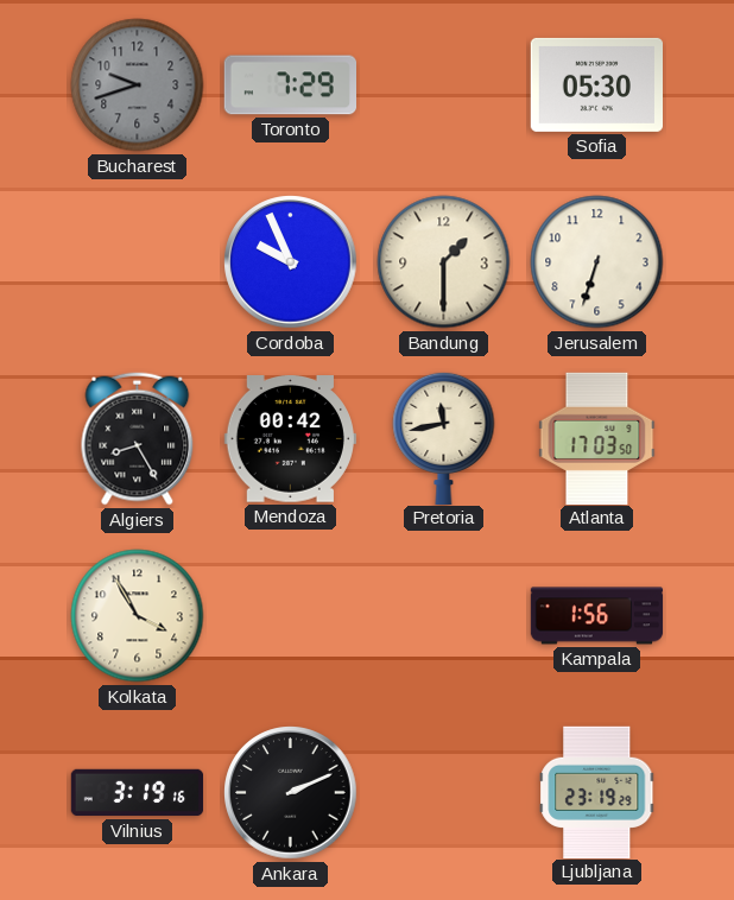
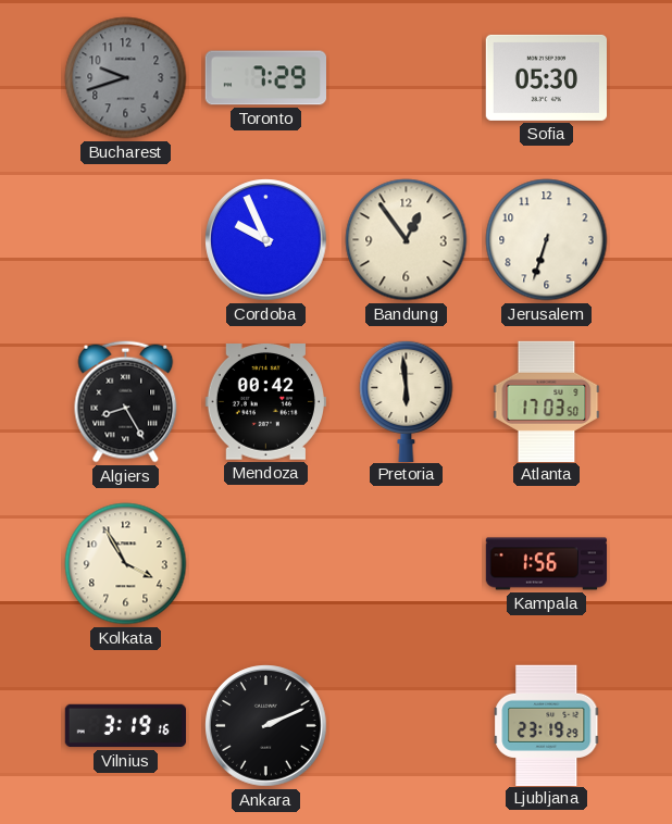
Bandung: 1:30 -> 12:54
Pretoria: 11:43 -> 5:59
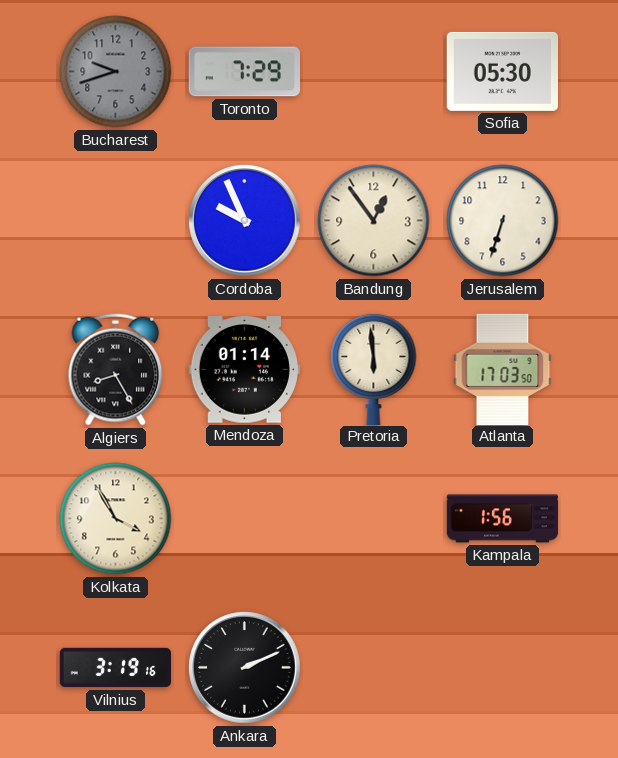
Mendoza: 00:42 -> 01:14
Ljubljana: 23:19 -> none
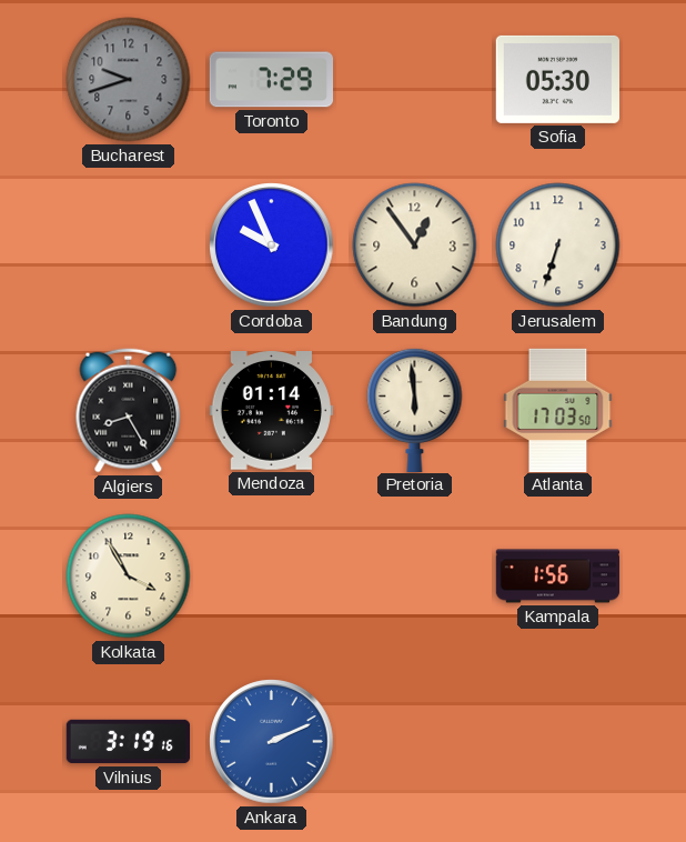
Ankara dial: black -> blue
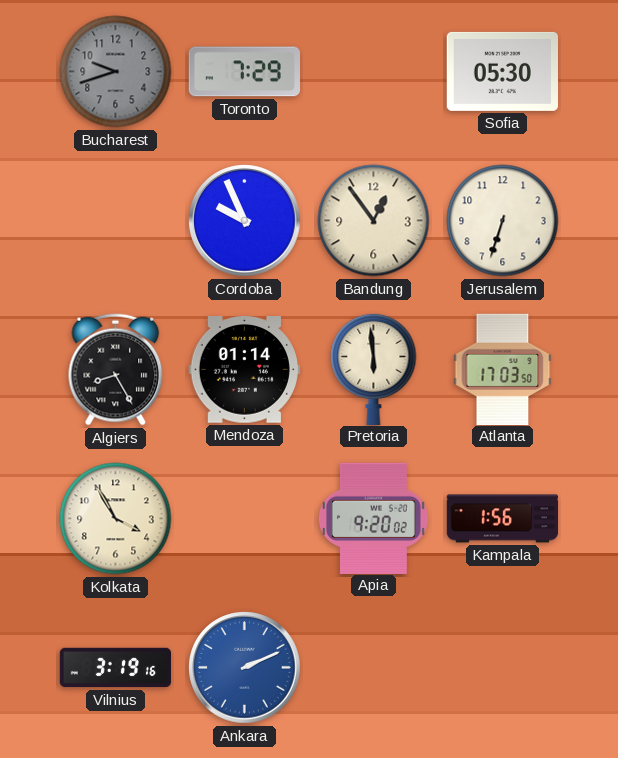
Apia: none -> 9:20
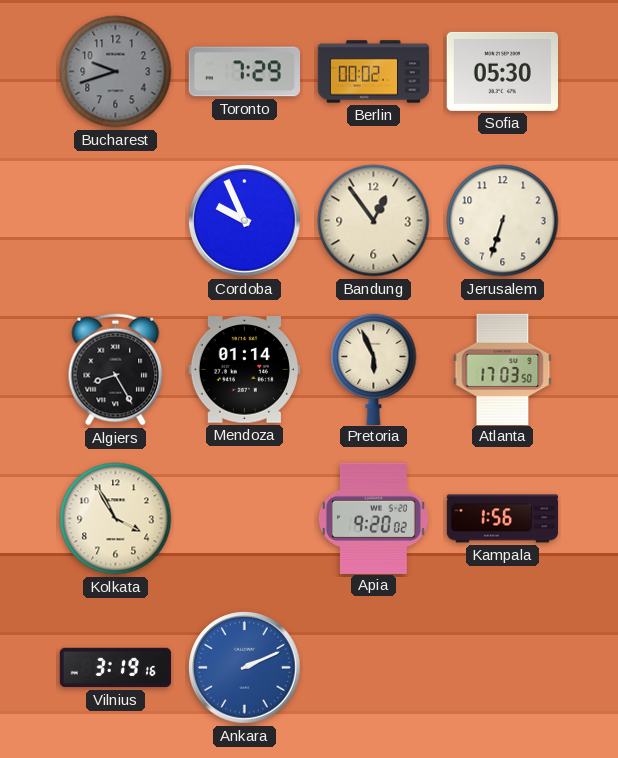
Berlin: none -> 00:02
Pretoria: 5:59 -> 5:56
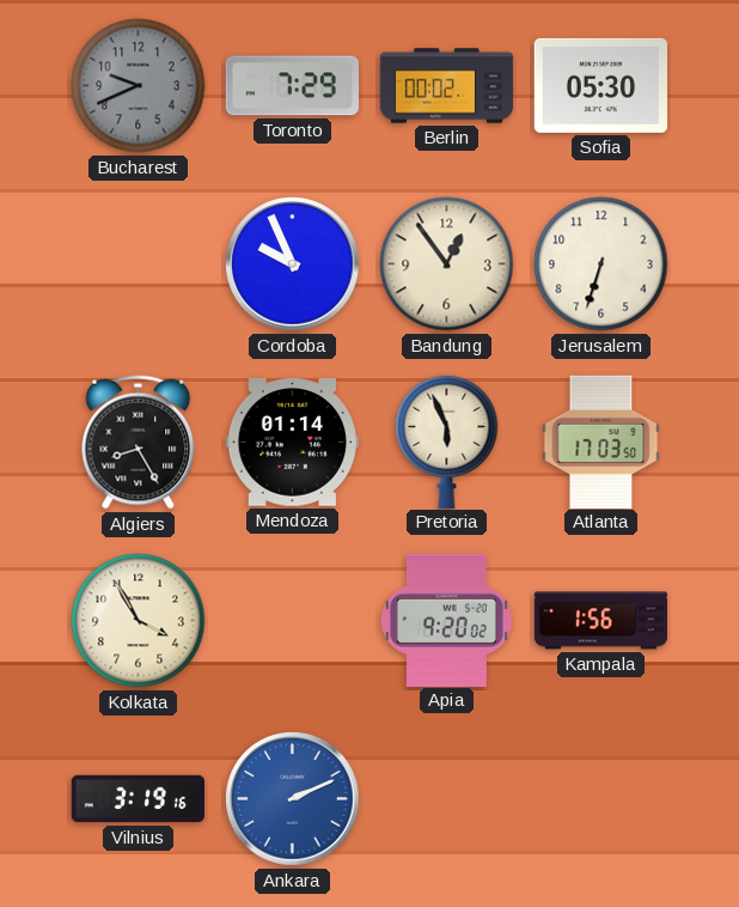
Bucharest: 9:42 -> 9:41
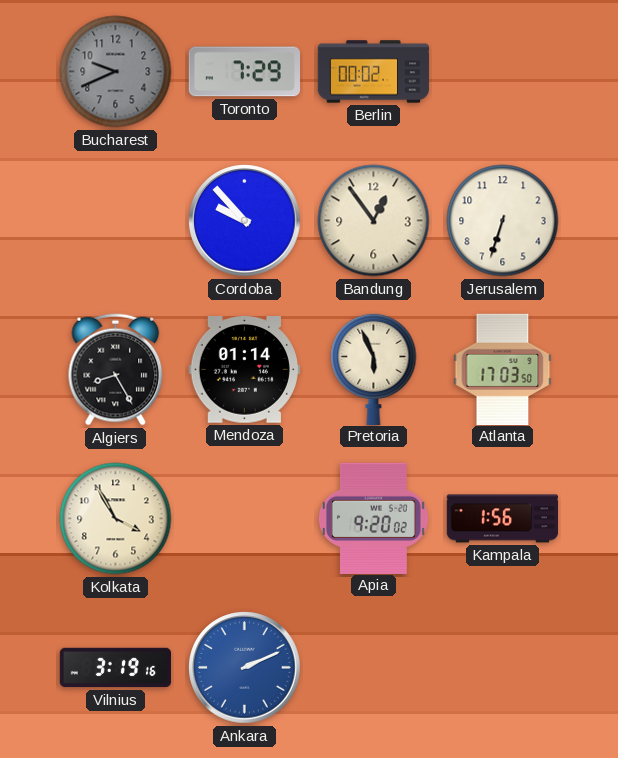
Sofia: 05:30 -> none
Cordoba: 9:56 -> 9:53
